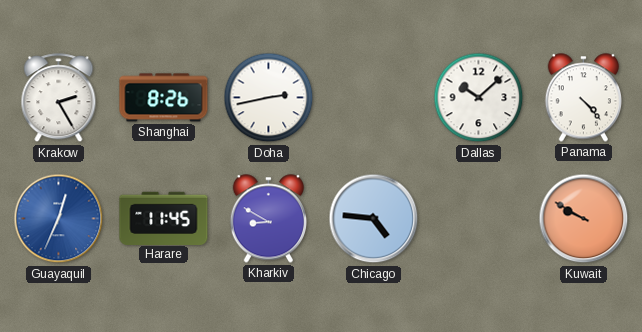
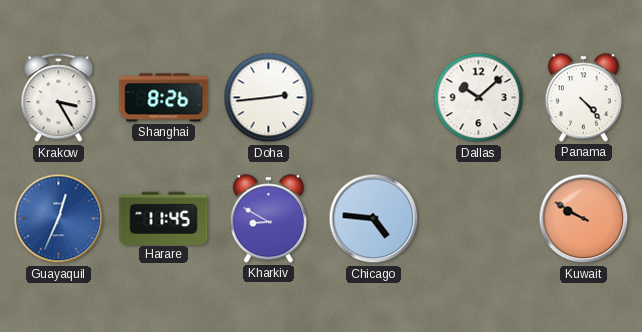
Krakow: 2:25 -> 3:25
Doha: 2:43 -> 2:44
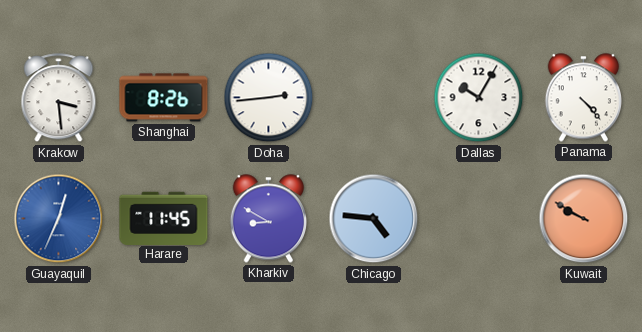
Krakow: 3:25 -> 3:29
Dallas: 10:08 -> 10:05
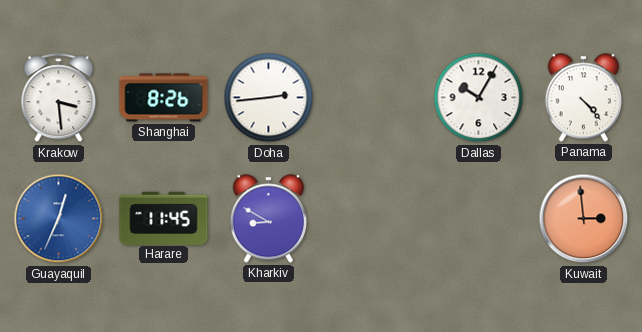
Chicago: 4:46 -> none
Kuwait: 9:50 -> 2:59
